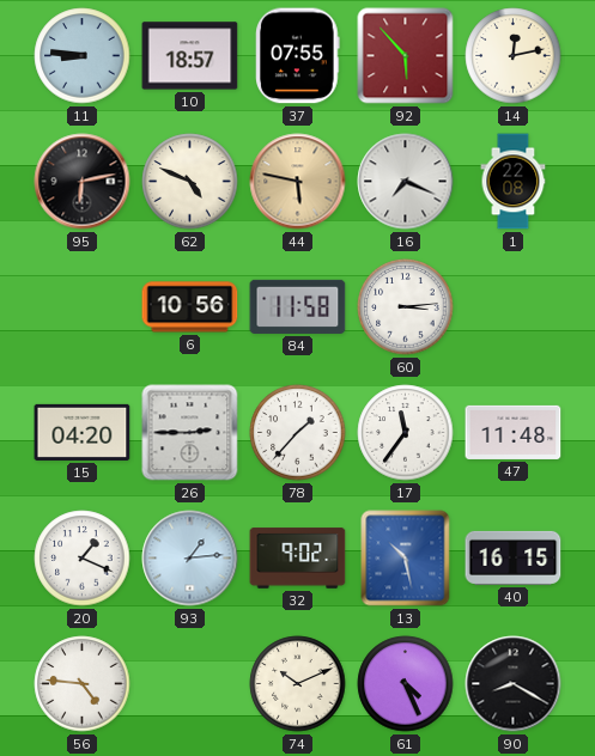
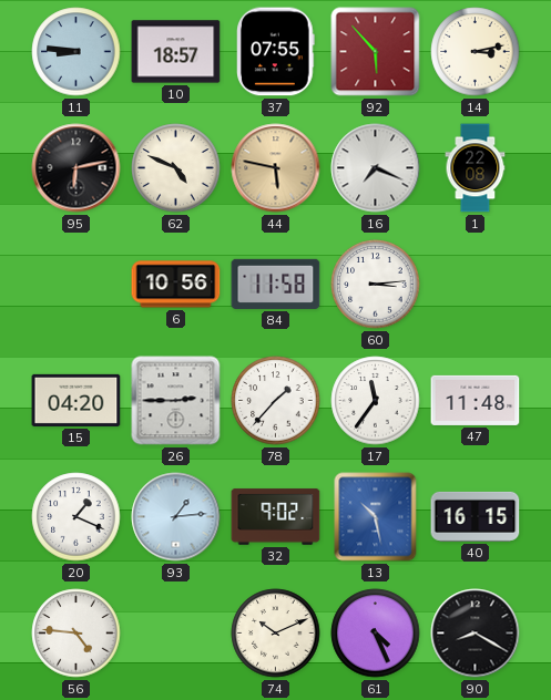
14: 12:13 -> 3:13
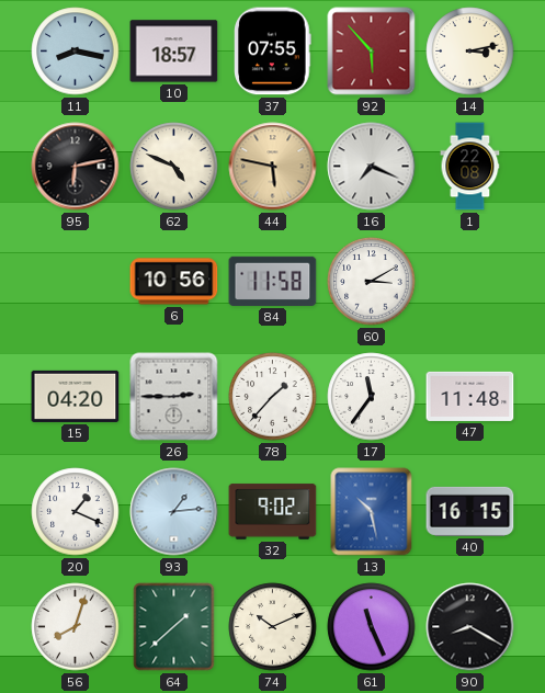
11: 8:46 -> 8:17
60: 3:14 -> 3:10
56: 4:46 -> 8:03
64: none -> 1:38
61: 4:26 -> 11:26
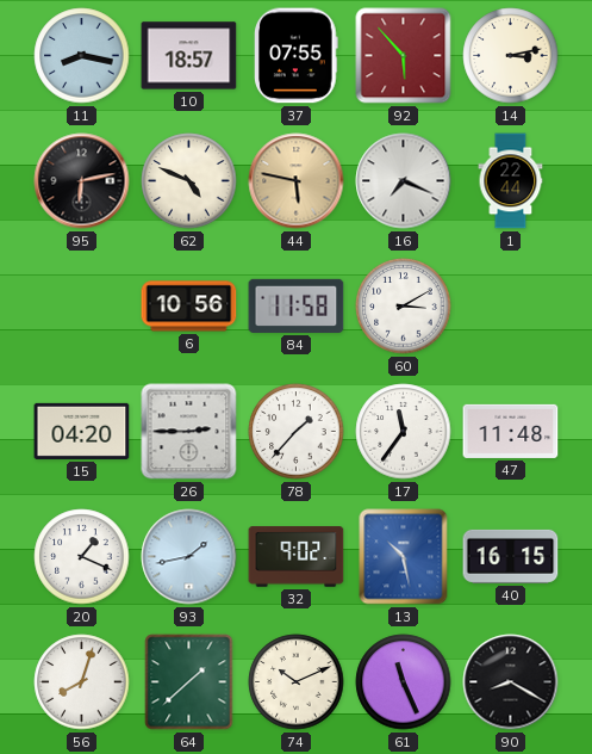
1: 22:08 -> 22:44
93: 1:14 -> 1:43
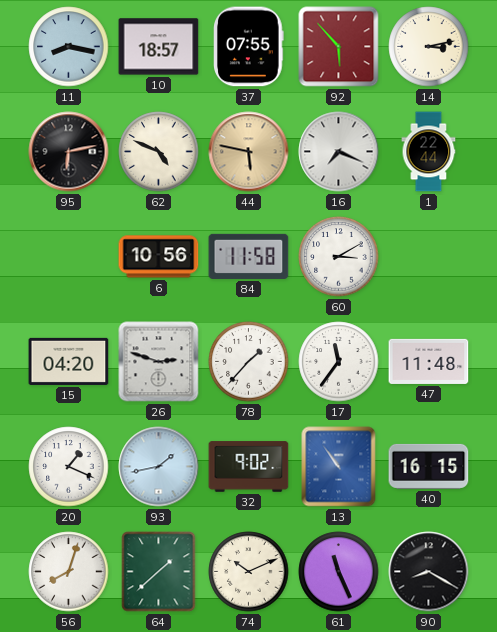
26: 2:45 -> 2:48
13: 10:28 -> 10:54
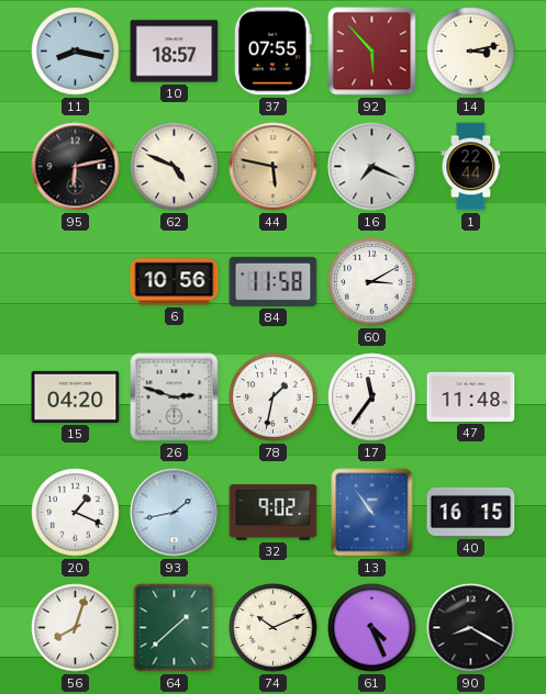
78: 1:37 -> 1:32
61: 11:26 -> 4:26
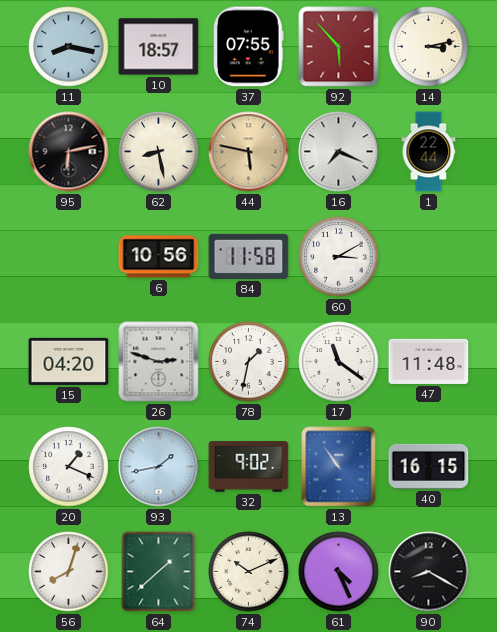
62: 4:49 -> 8:28
17: 11:36 -> 11:21
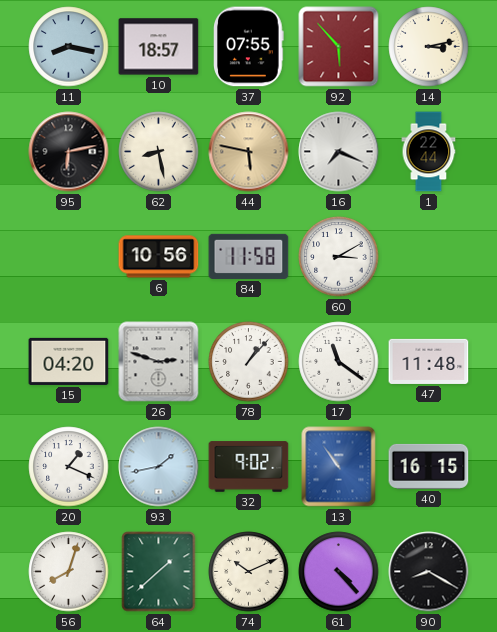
78: 1:32 -> 1:07
61: 4:26 -> 4:23
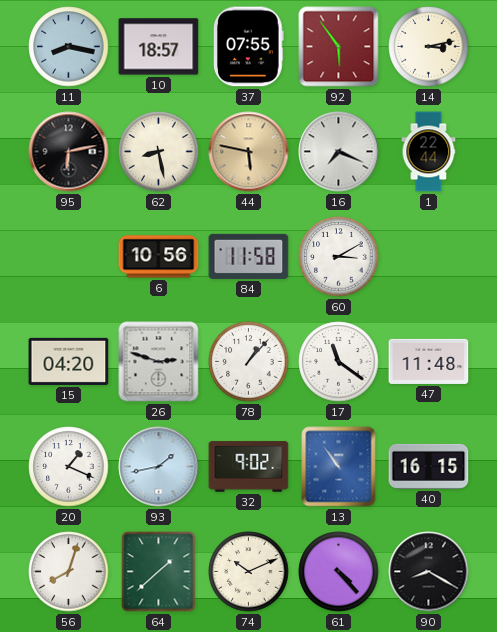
92: 5:53 -> 5:54
